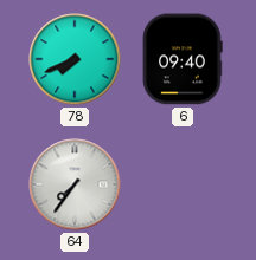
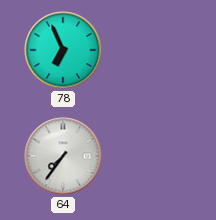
78: 7:41 -> 6:56
6: 09:40 -> none
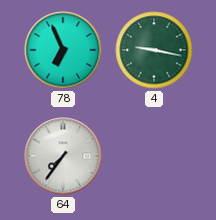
4: none -> 9:17
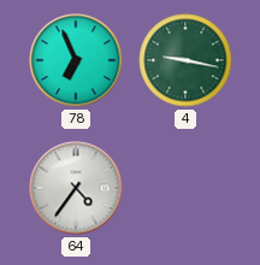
64: 7:36 -> 4:36
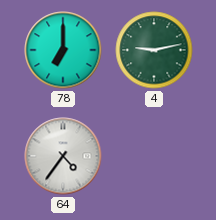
78: 6:56 -> 7:00
4: 9:17 -> 9:13
